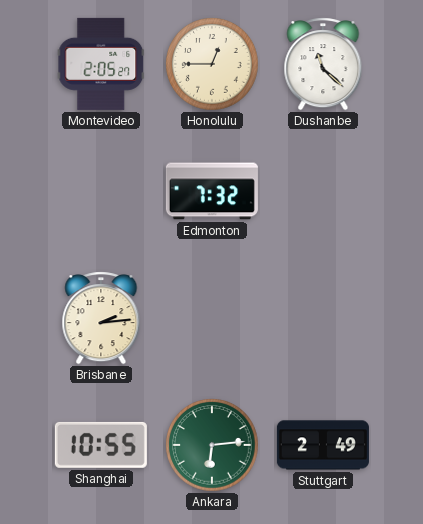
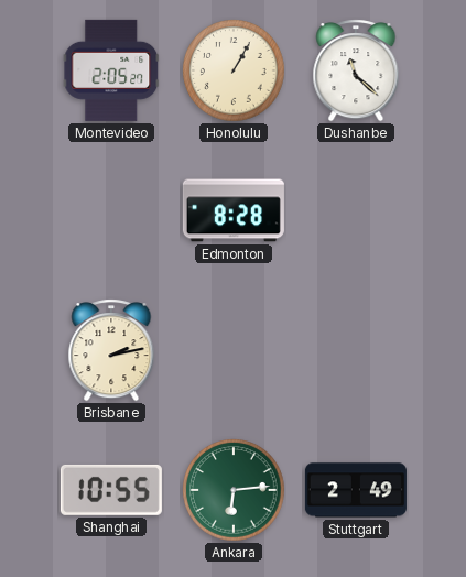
Honolulu: 12:45 -> 1:05
Edmonton: 7:32 -> 8:28
Brisbane: 2:14 -> 2:13
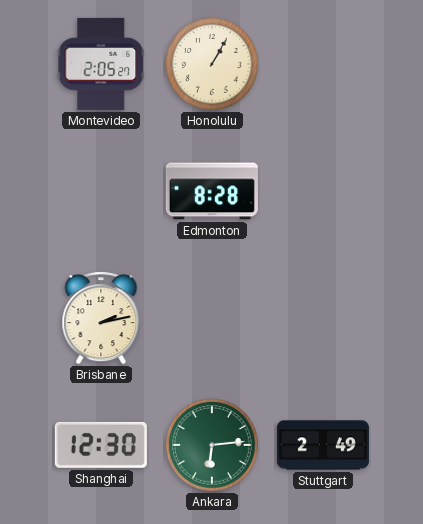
Dushanbe: 11:22 -> none
Shanghai: 10:55 -> 12:30
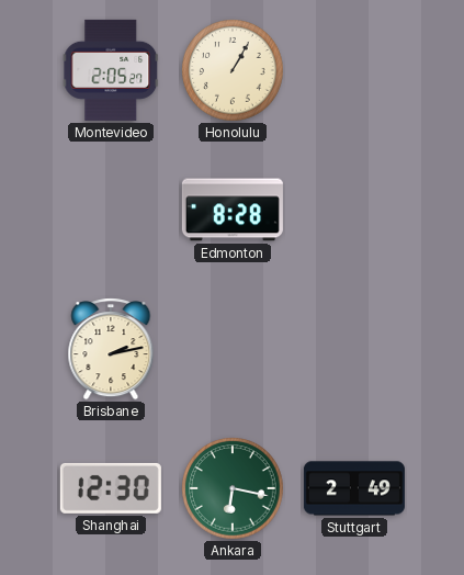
Ankara: 6:14 -> 6:17
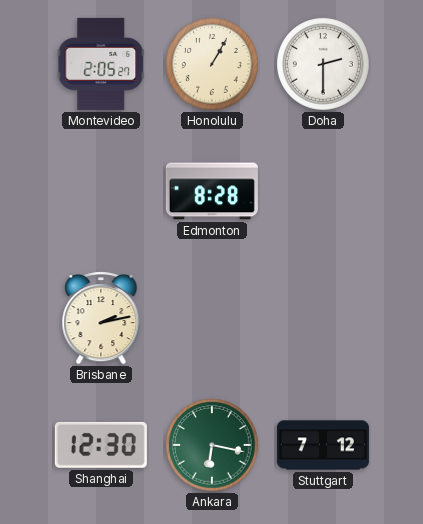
Doha: none -> 2:30
Stuttgart: 2:49 -> 7:12
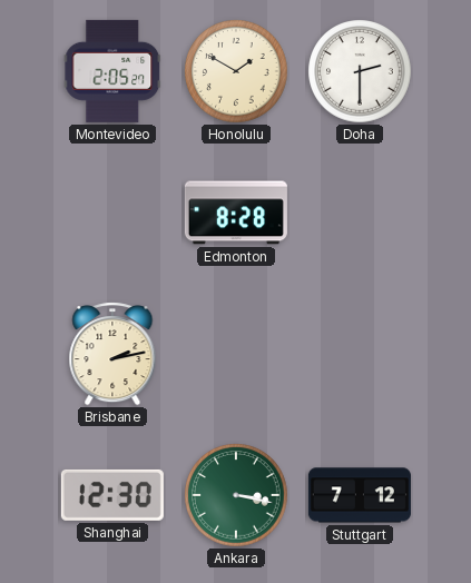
Honolulu: 1:05 -> 1:50
Ankara: 6:17 -> 3:17
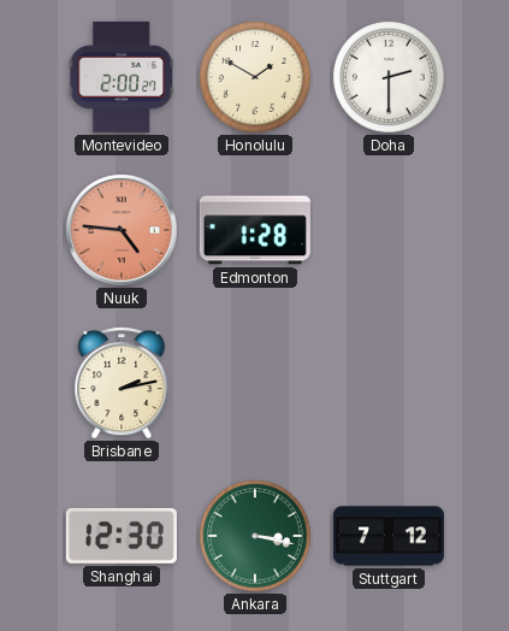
Montevideo: 2:05 -> 2:00
Nuuk: none -> 4:46
Edmonton: 8:28 -> 1:28
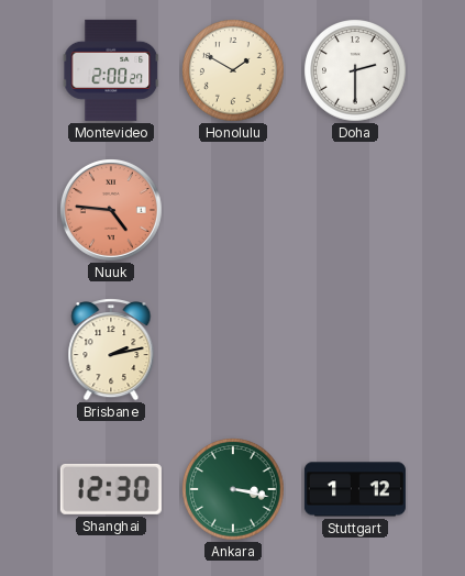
Edmonton: 1:28 -> none
Stuttgart: 7:12 -> 1:12
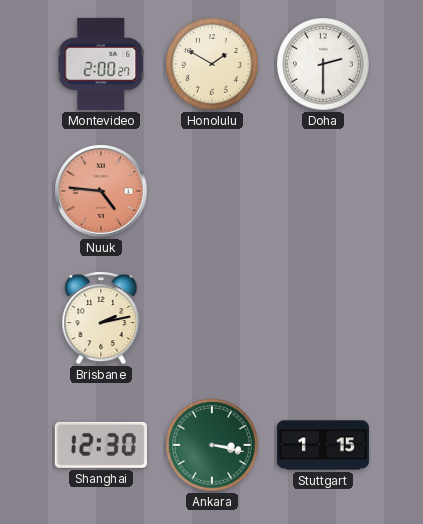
Stuttgart: 1:12 -> 1:15
